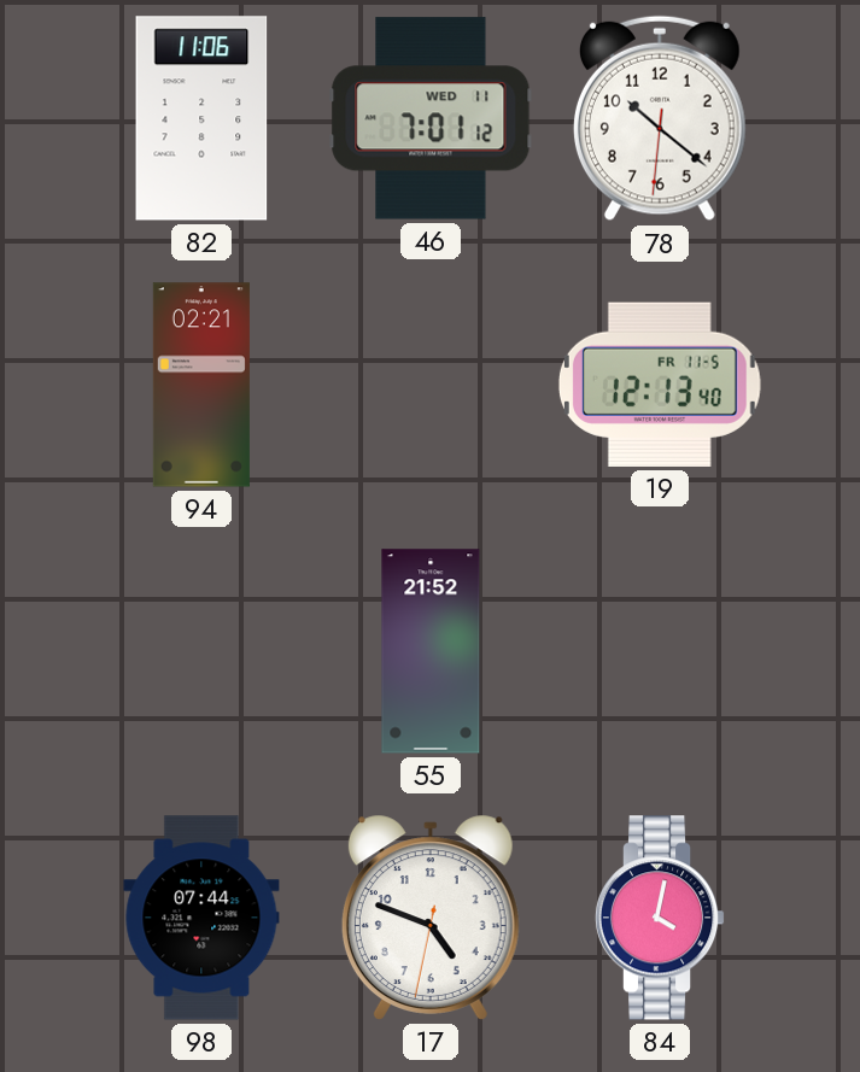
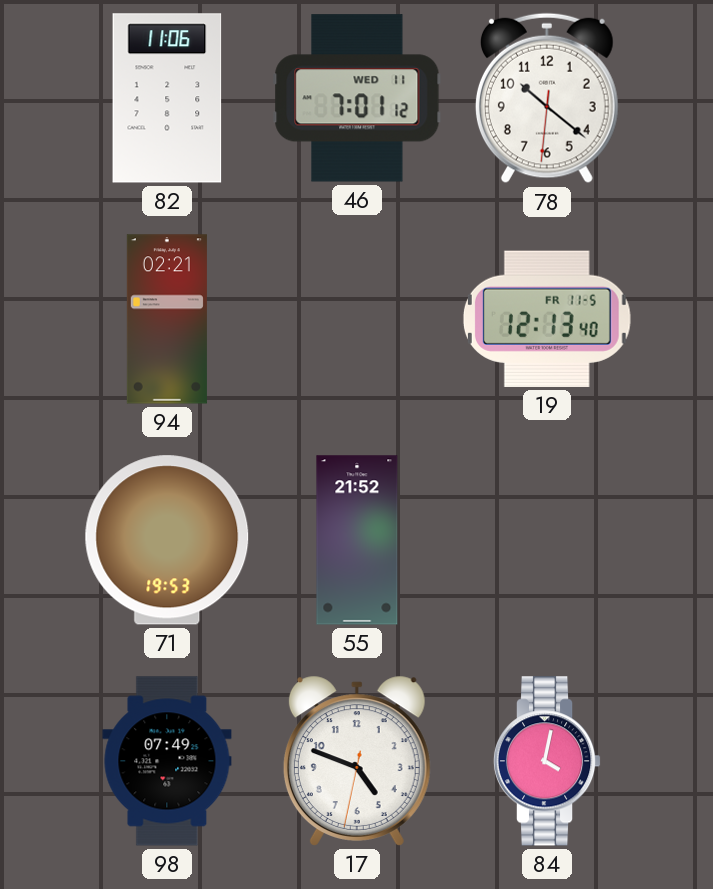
71: none -> 19:53
98: 07:44 -> 07:49
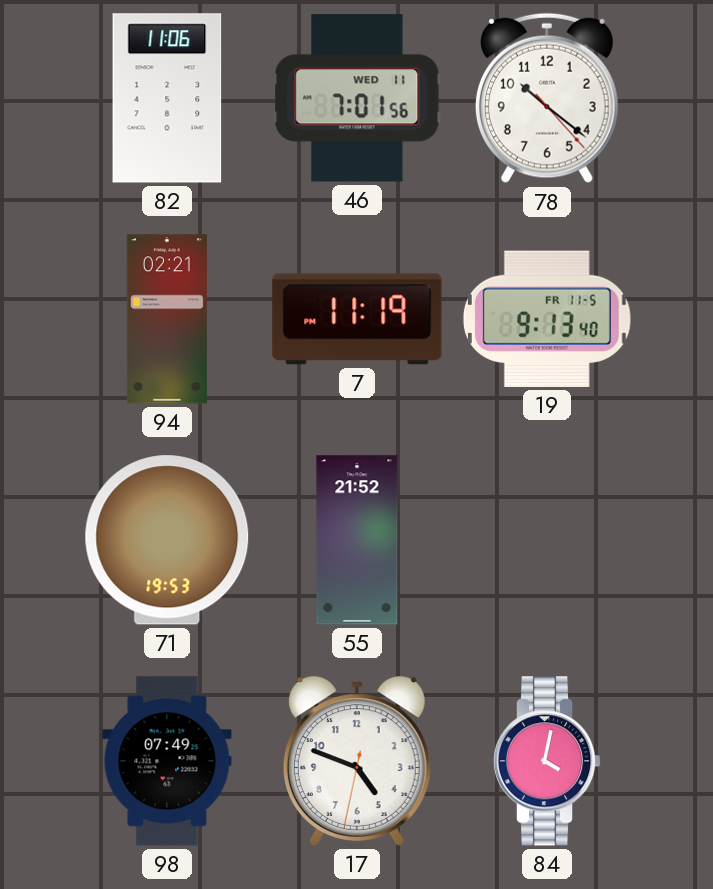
46: 7:01:12 -> 7:01:56
78: 10:21:31 -> 10:21:23
7: none -> 11:19
19: 12:13 -> 9:13
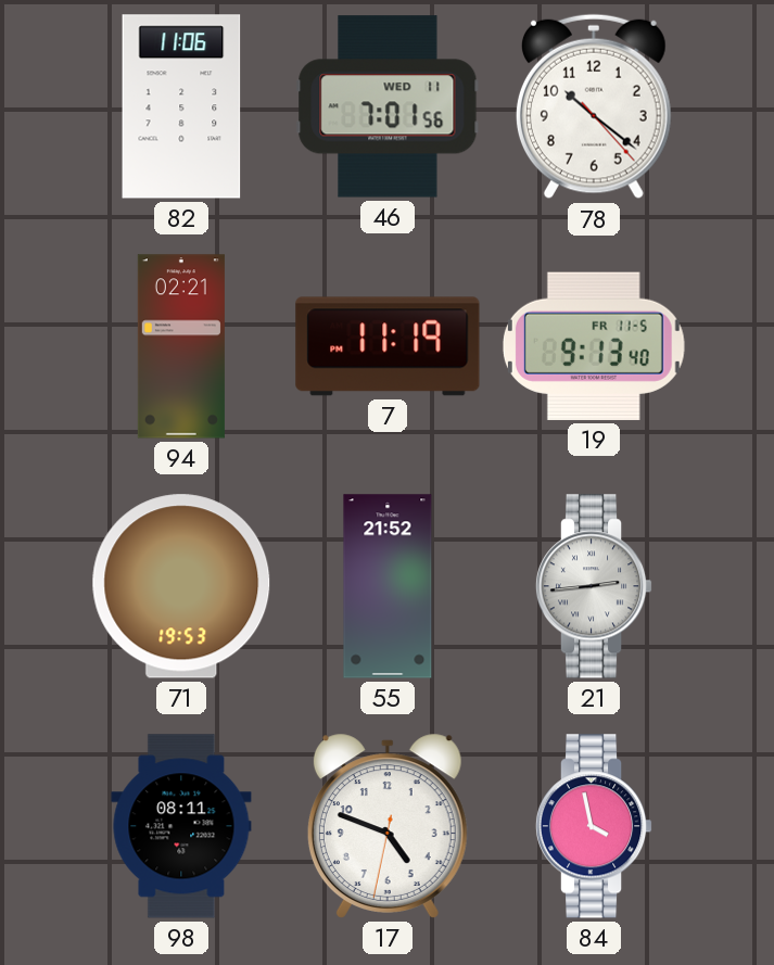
21: none -> 2:44
98: 07:49 -> 08:11
84: 4:02 -> 3:58
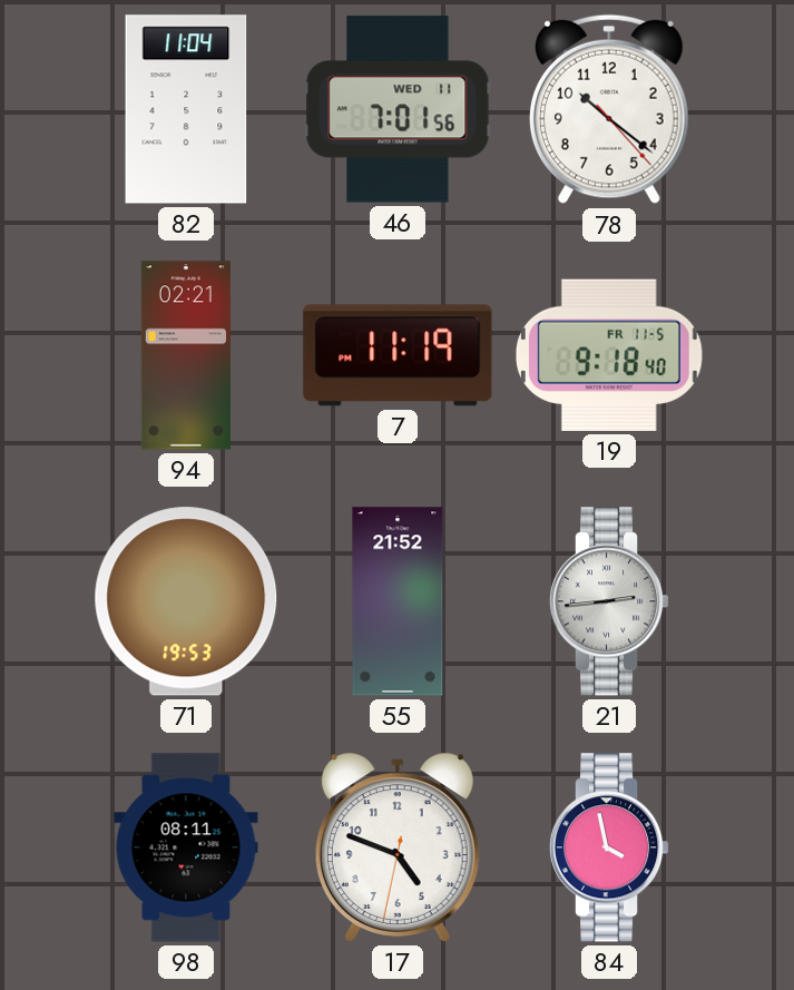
82: 11:06 -> 11:04
19: 9:13 -> 9:18
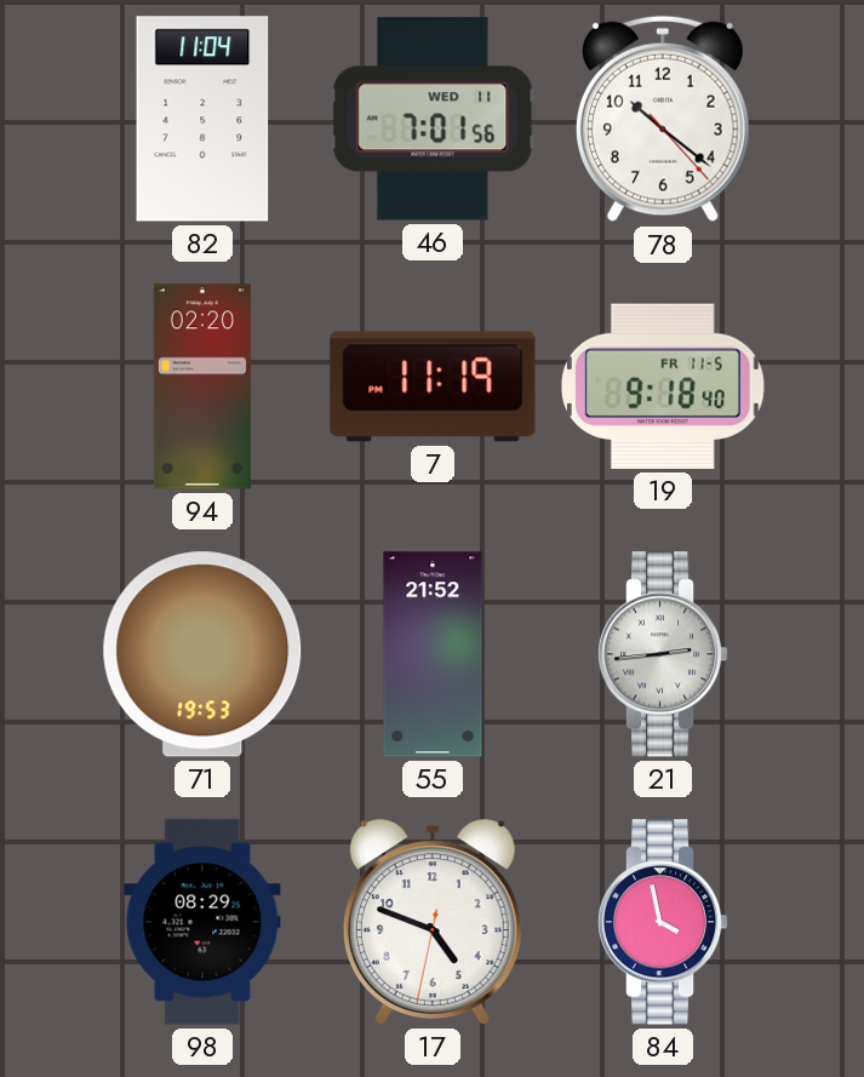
94: 02:21 -> 02:20
98: 08:11 -> 08:29
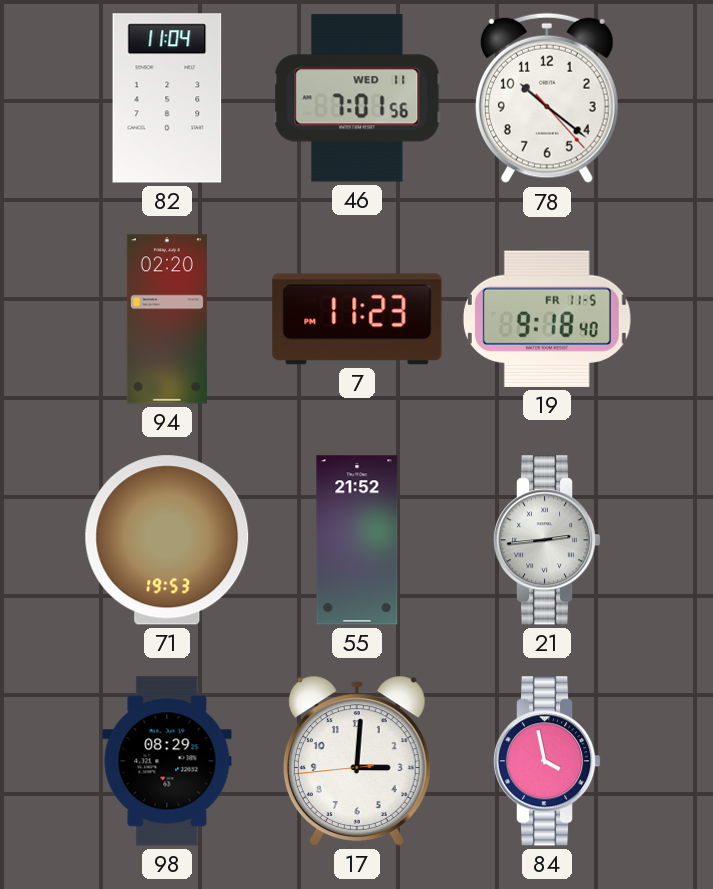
7: 11:19 -> 11:23
17: 4:48 -> 3:00
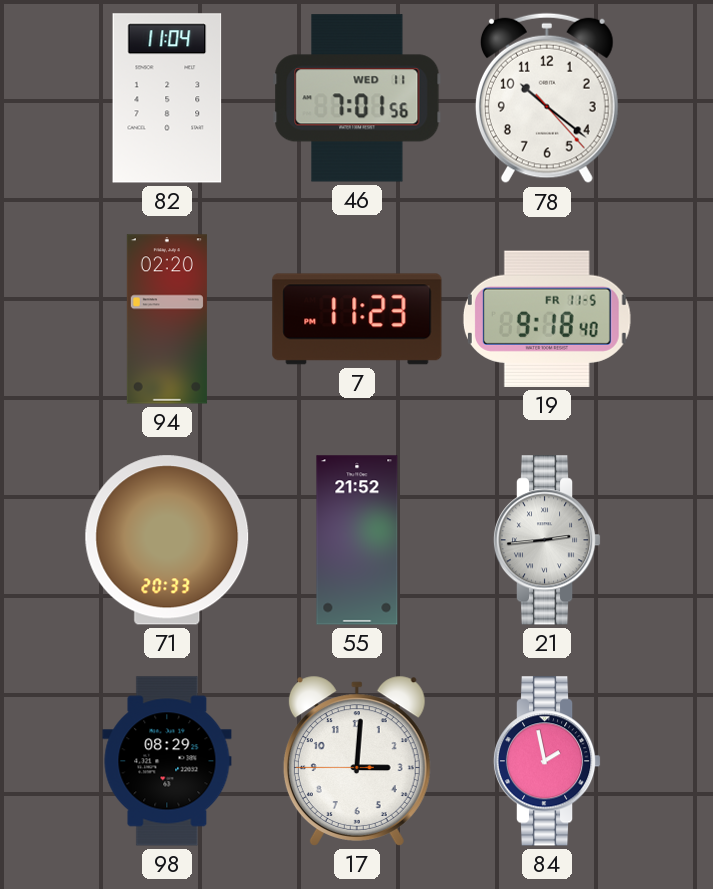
71: 19:53 -> 20:33
17: 3:00:44 -> 3:00:45
84: 3:58 -> 1:58
